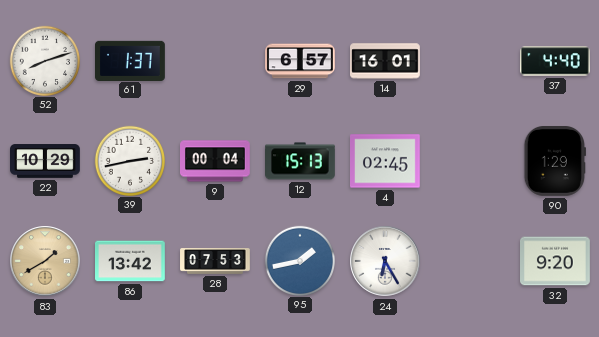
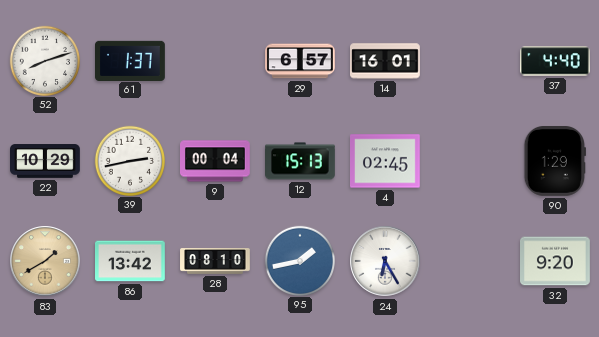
28: 07:53 -> 08:10
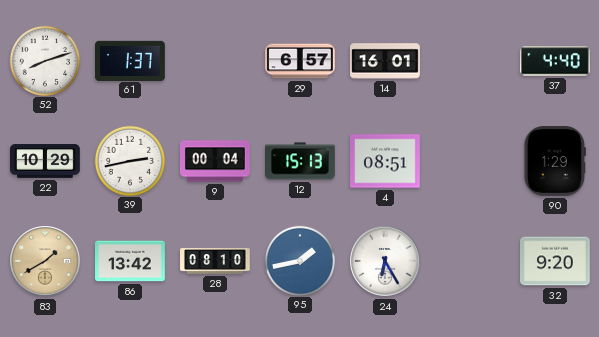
4: 02:45 -> 08:51
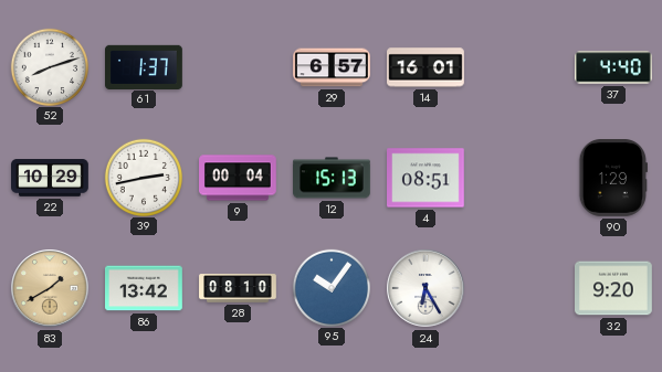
95: 1:43 -> 10:06
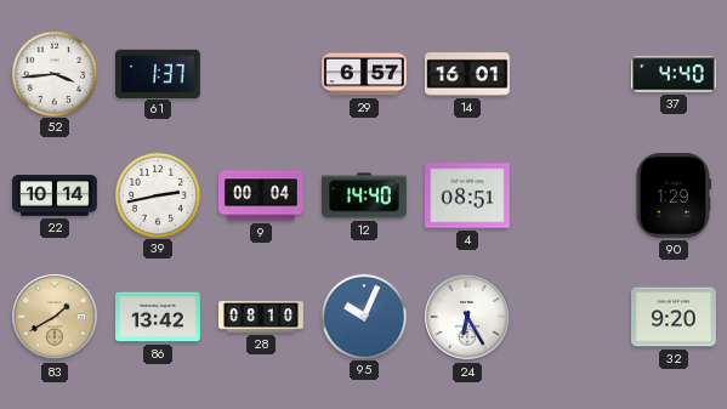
52: 8:12 -> 3:44
22: 10:29 -> 10:14
12: 15:13 -> 14:40
95: 10:06 -> 10:04
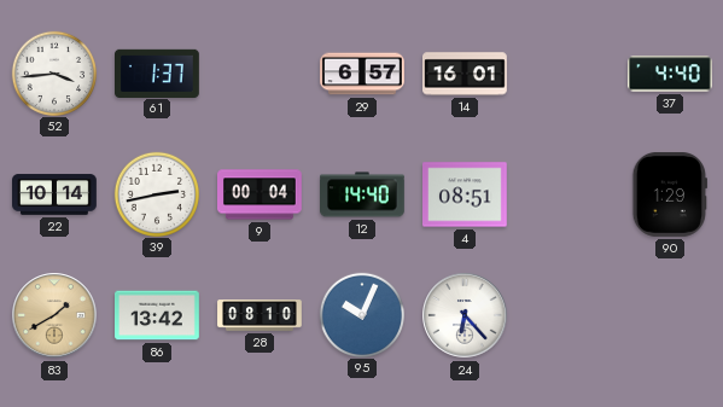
24: 6:25 -> 6:23
32: 9:20 -> none
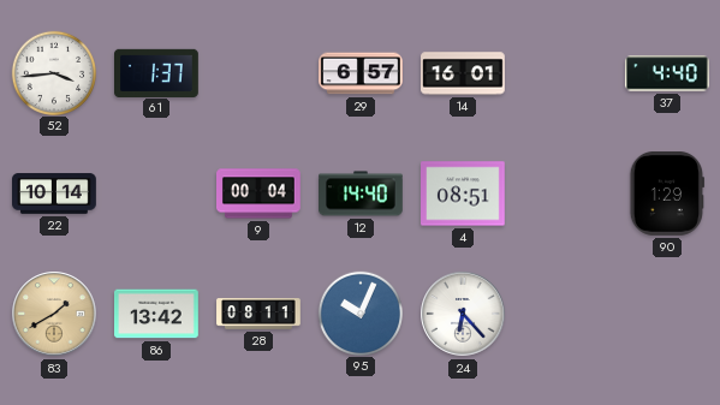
39: 2:43 -> none
28: 08:10 -> 08:11
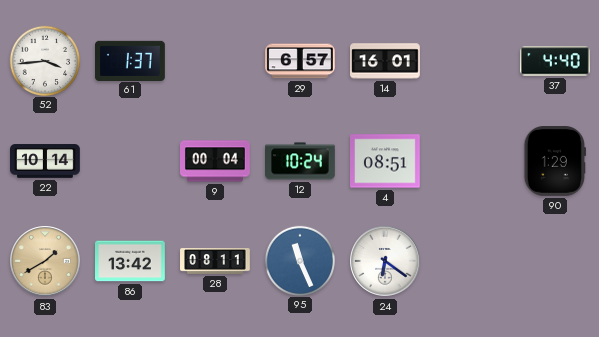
12: 14:40 -> 10:24
95: 10:04 -> 11:26
24: 6:23 -> 6:21
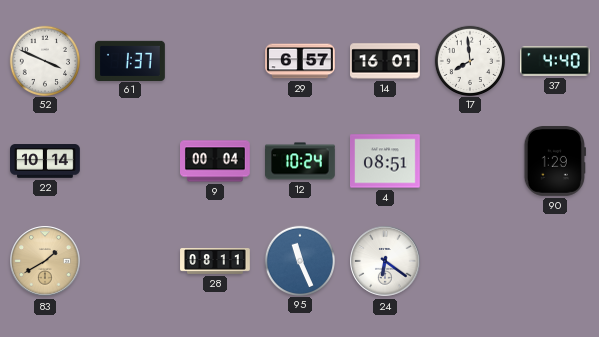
52: 3:44 -> 3:49
17: none -> 7:59
86: 13:42 -> none
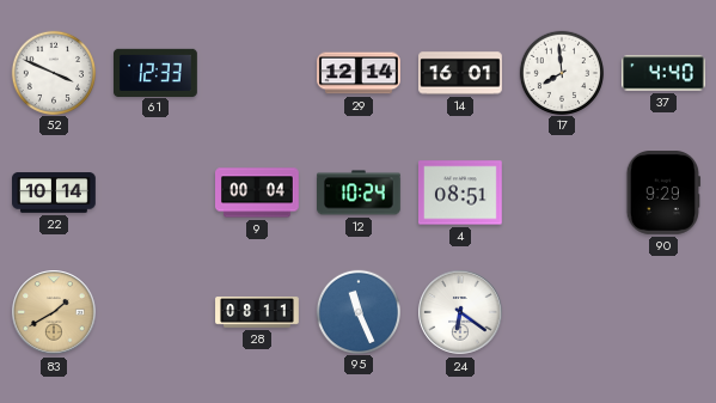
61: 1:37 -> 12:33
29: 6:57 -> 12:14
90: 1:29 -> 9:29
